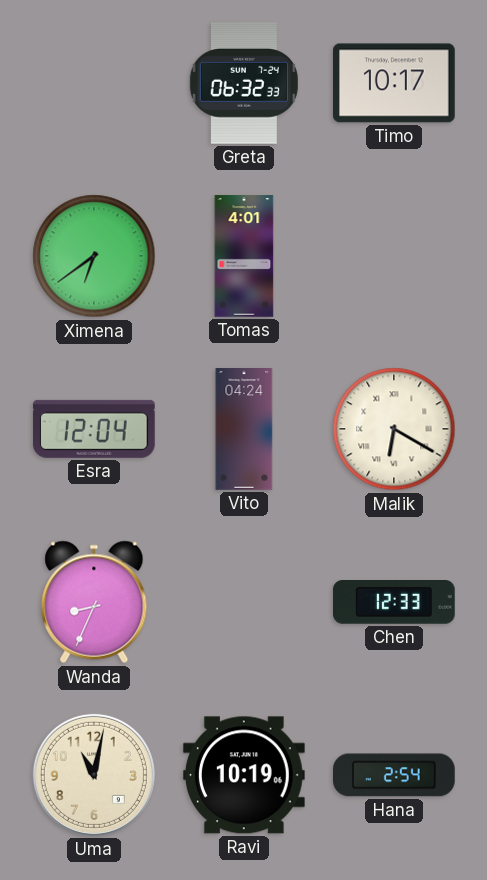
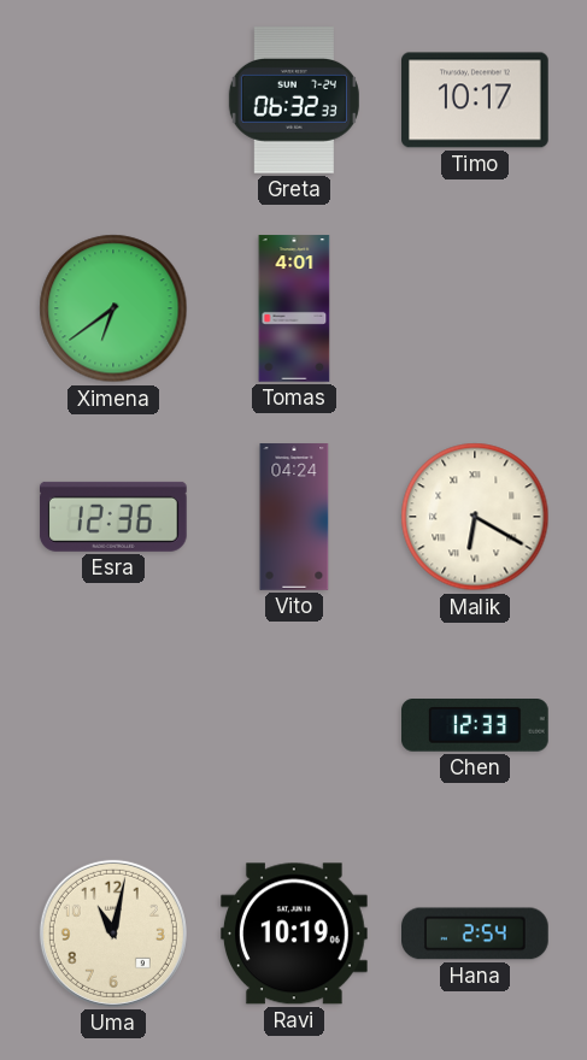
Esra: 12:04 -> 12:36
Wanda: 8:34 -> none
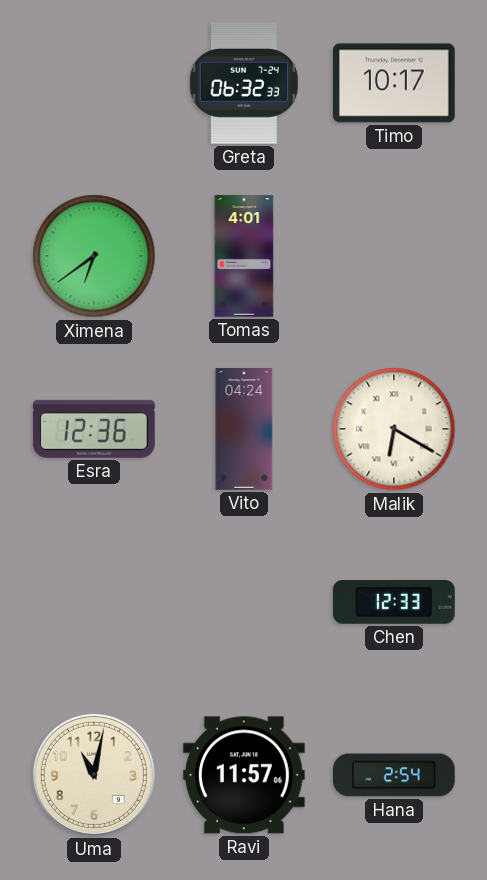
Ravi: 10:19 -> 11:57
